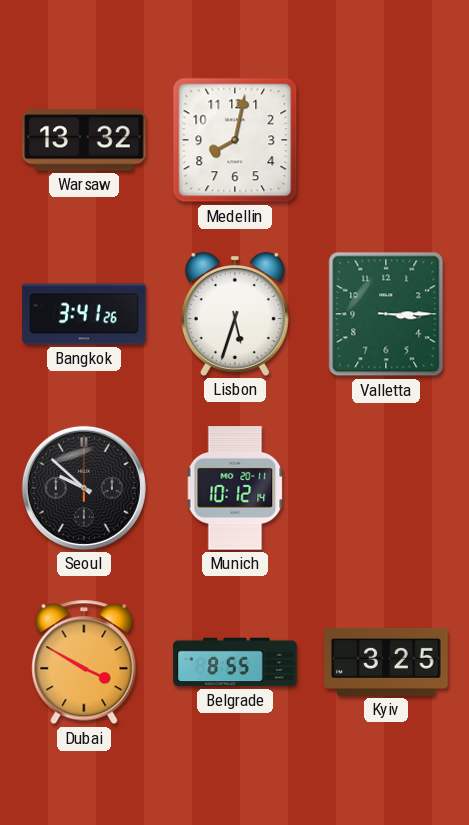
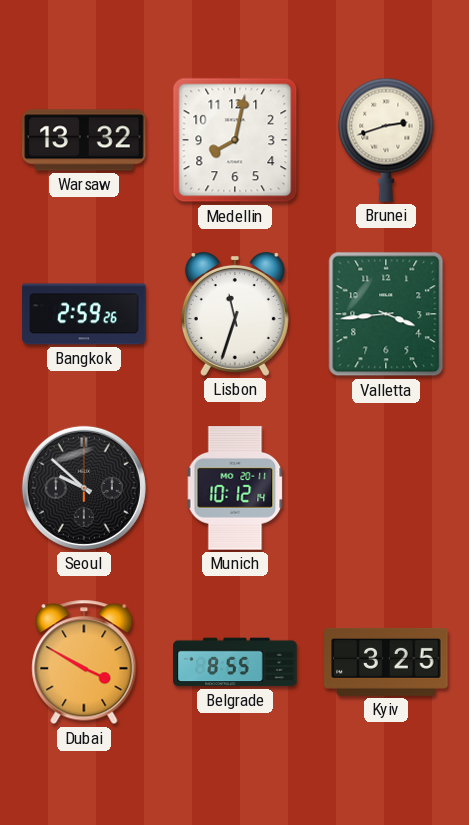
Brunei: none -> 2:42
Bangkok: 3:41 -> 2:59
Lisbon: 5:33 -> 11:33
Valletta: 3:15 -> 3:44
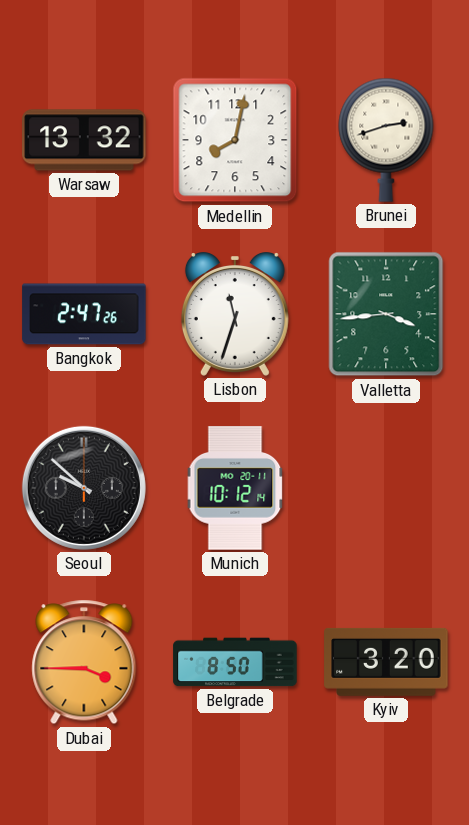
Bangkok: 2:59 -> 2:47
Dubai: 3:50 -> 3:45
Belgrade: 8:55 -> 8:50
Kyiv: 3:25 -> 3:20
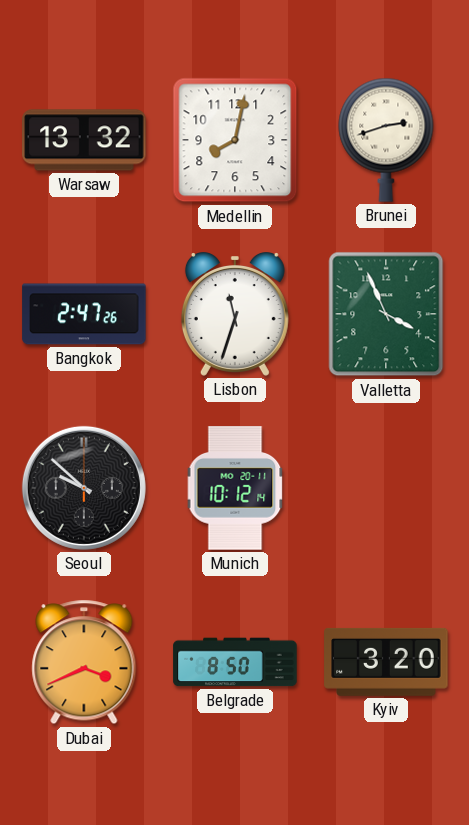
Valletta: 3:44 -> 3:56
Dubai: 3:45 -> 3:41
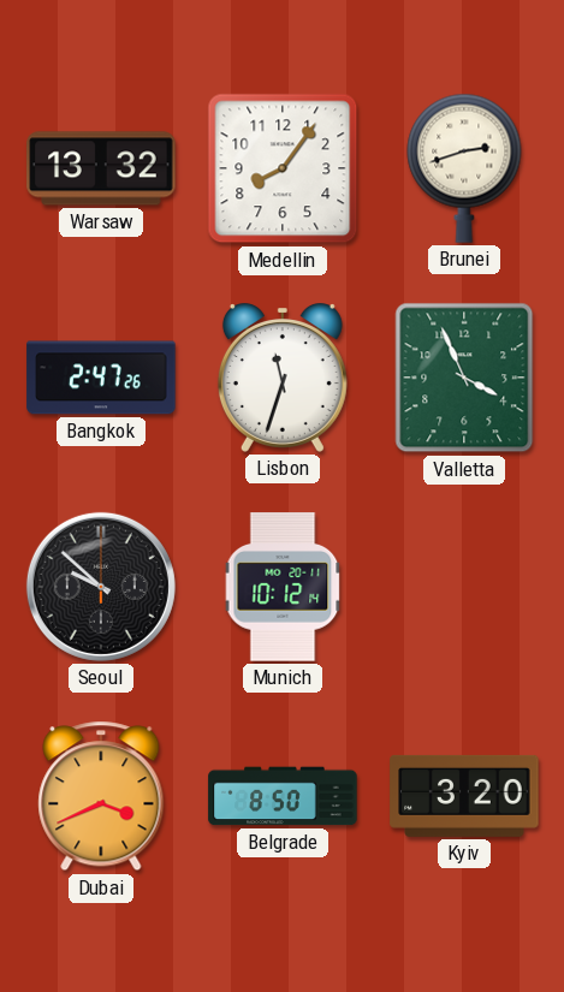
Medellin: 8:02 -> 8:06
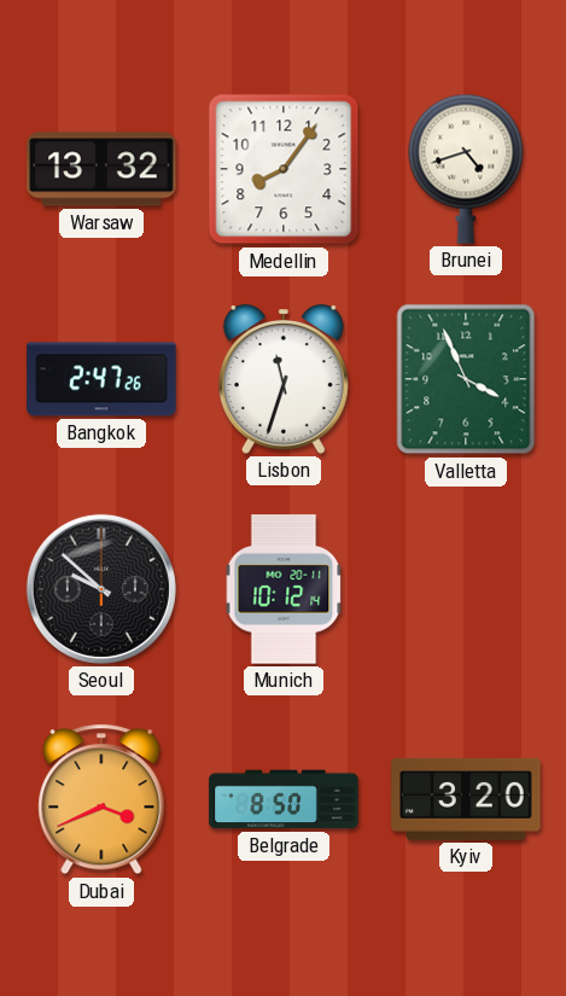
Brunei: 2:42 -> 4:42
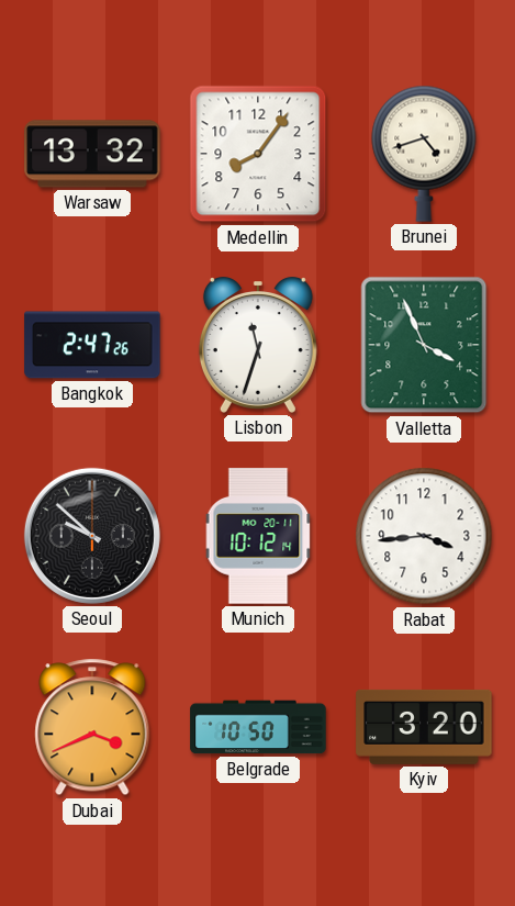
Rabat: none -> 3:44
Belgrade: 8:50 -> 10:50
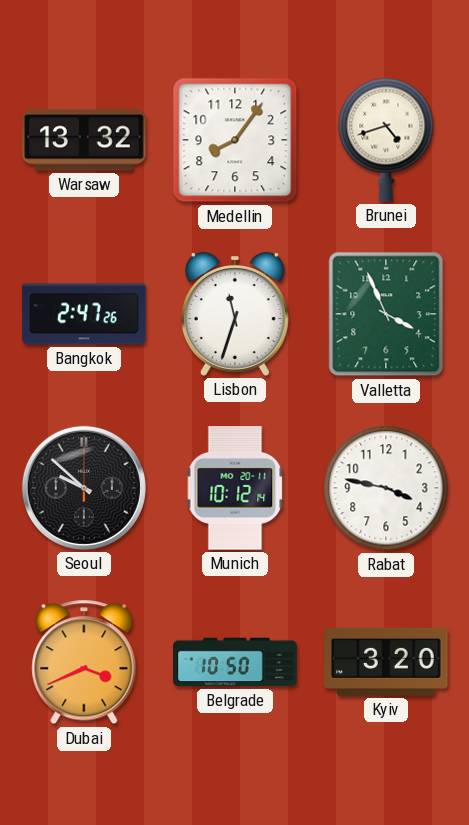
Rabat: 3:44 -> 3:47
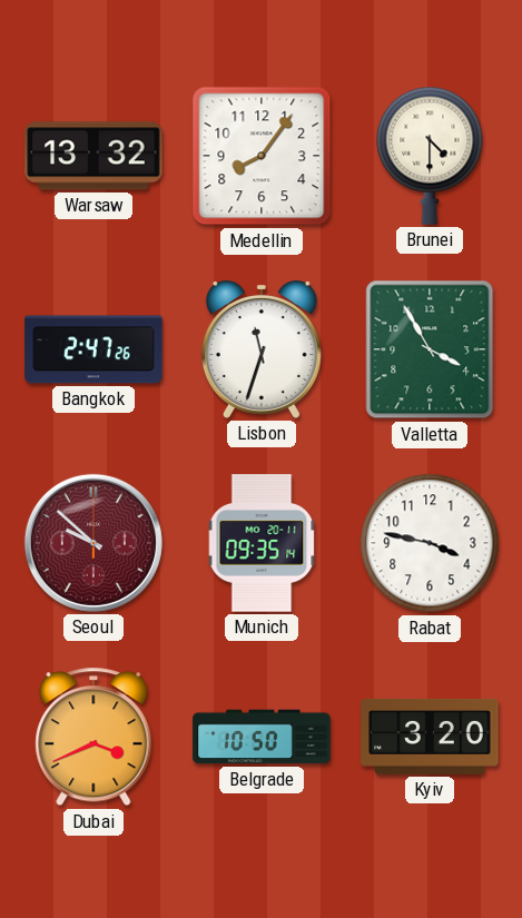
Brunei: 4:42 -> 4:30
Valletta: 3:56 -> 3:55
Seoul dial: black -> burgundy
Munich: 10:12 -> 09:35
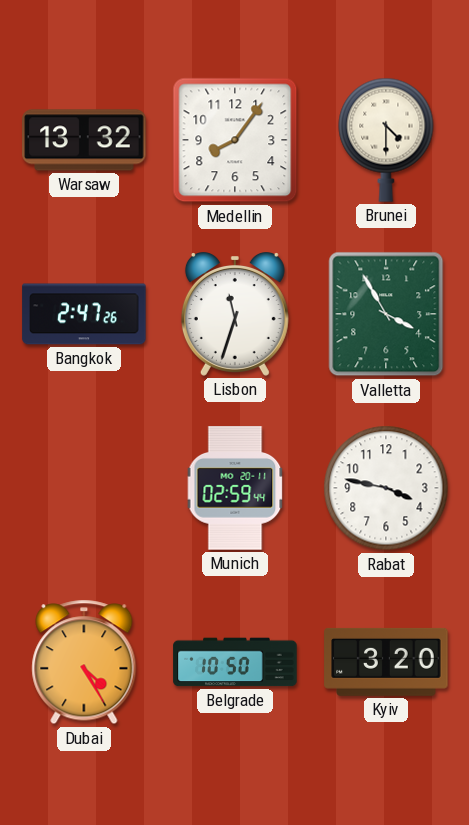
Seoul: 9:52 -> none
Munich: 09:35 -> 02:59
Dubai: 3:41 -> 4:25
